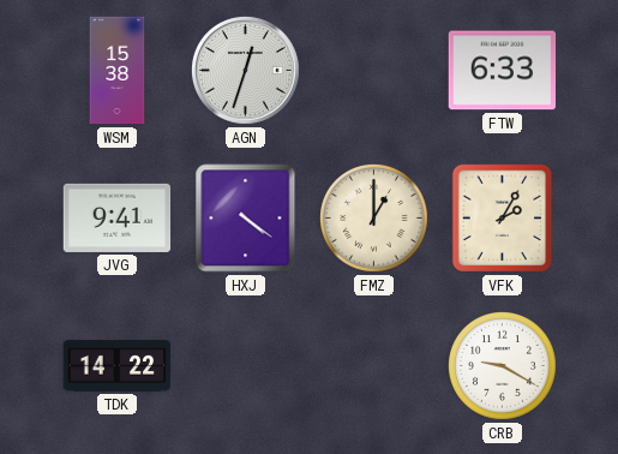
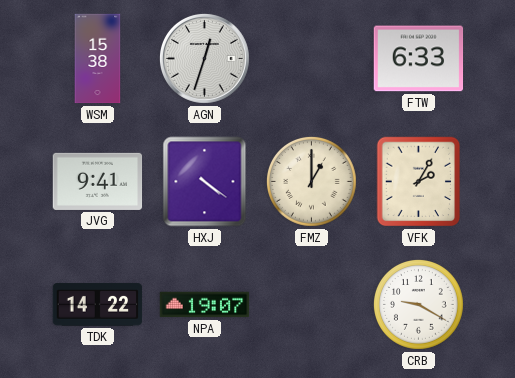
NPA: none -> 19:07
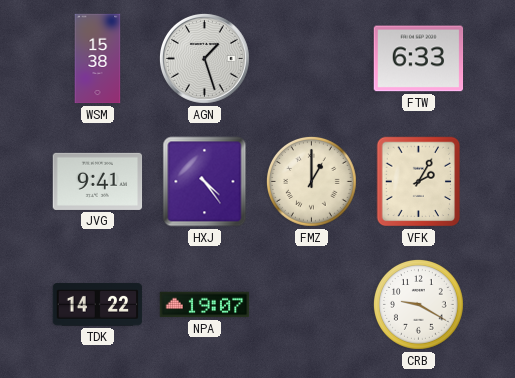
AGN: 12:33 -> 1:27
HXJ: 4:21 -> 4:24
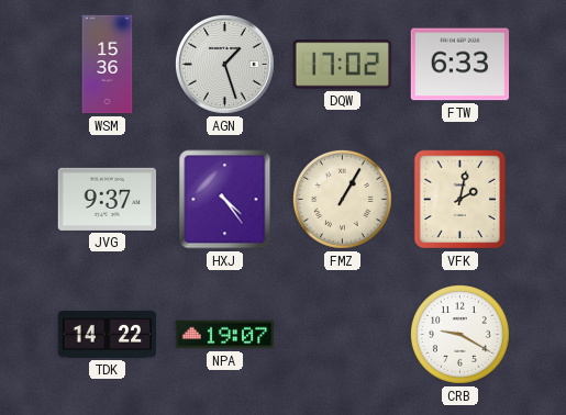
WSM: 15:38 -> 15:36
DQW: none -> 17:02
JVG: 9:41 -> 9:37
FMZ: 1:00 -> 1:05
VFK: 2:05 -> 2:02
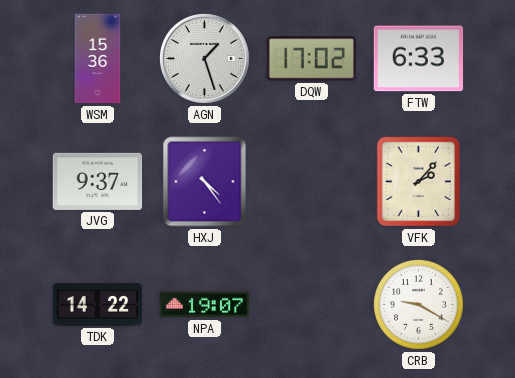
FMZ: 1:05 -> none
VFK: 2:02 -> 2:07
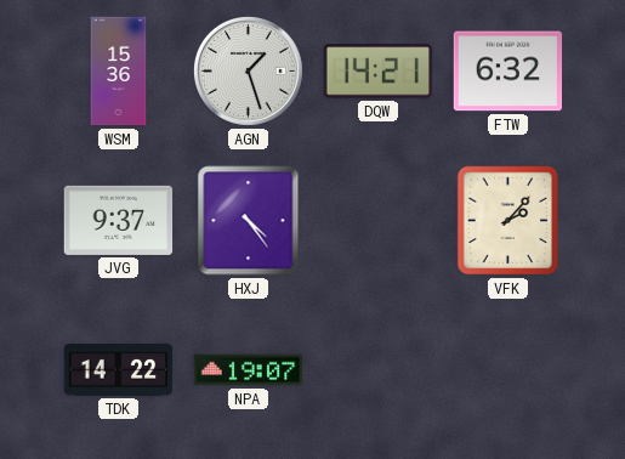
DQW: 17:02 -> 14:21
FTW: 6:33 -> 6:32
CRB: 9:20 -> none
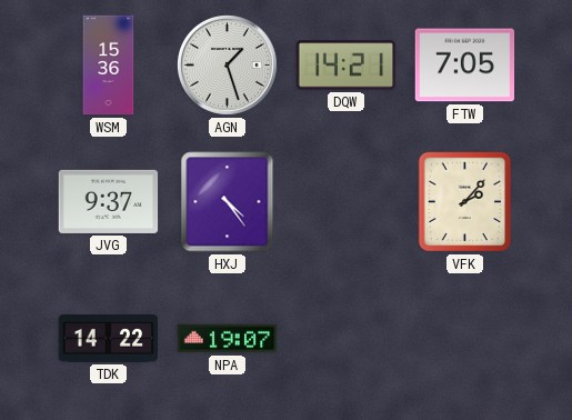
FTW: 6:32 -> 7:05
